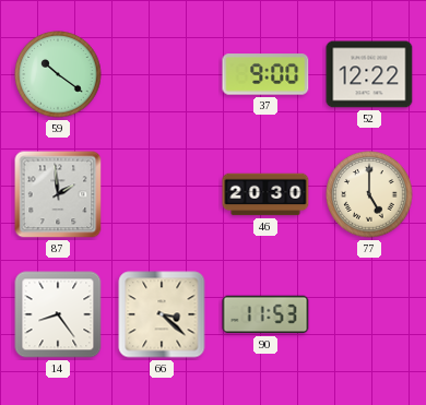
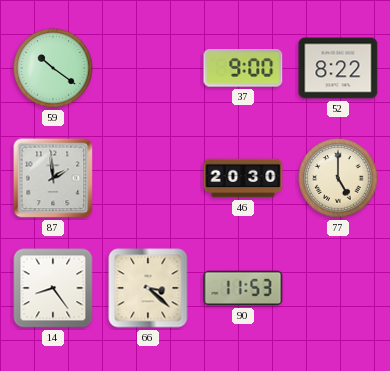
52: 12:22 -> 8:22
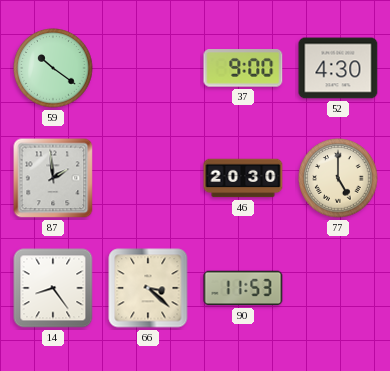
52: 8:22 -> 4:30
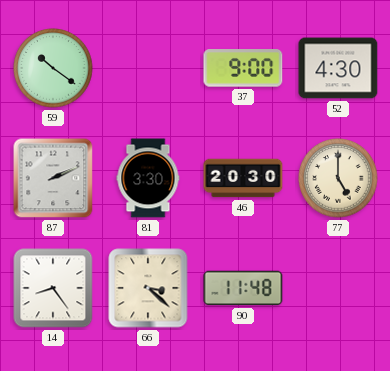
87: 1:59 -> 2:11
81: none -> 3:30
90: 11:53 -> 11:48
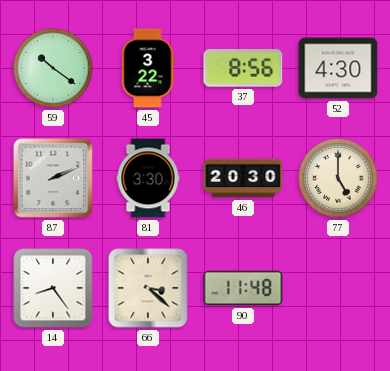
45: none -> 3:22
37: 9:00 -> 8:56
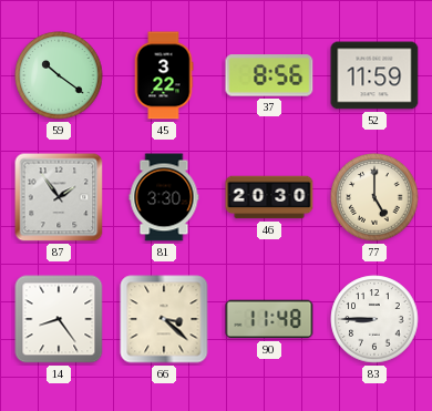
52: 4:30 -> 11:59
87: 2:11 -> 1:54
83: none -> 8:45
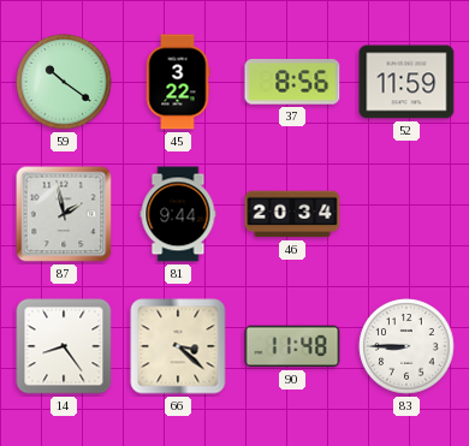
87: 1:54 -> 1:58
81: 3:30 -> 9:44
46: 20:30 -> 20:34
77: 5:00 -> none
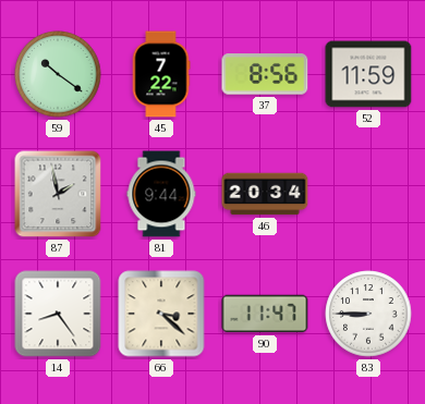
45: 3:22 -> 7:22
90: 11:48 -> 11:47
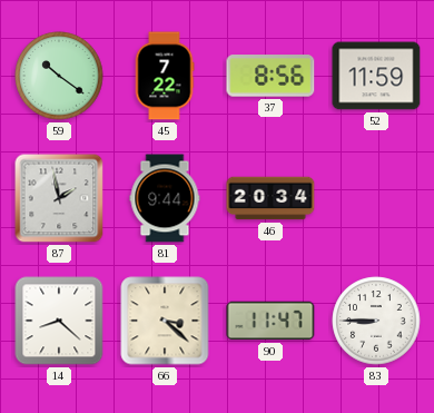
14: 8:24 -> 8:22
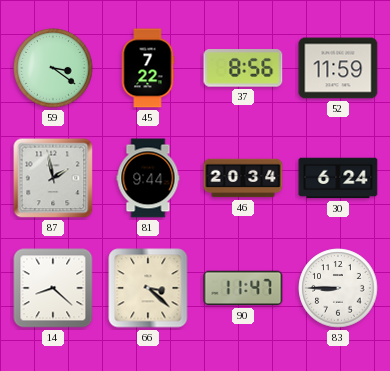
59: 10:21 -> 3:21
30: none -> 6:24
